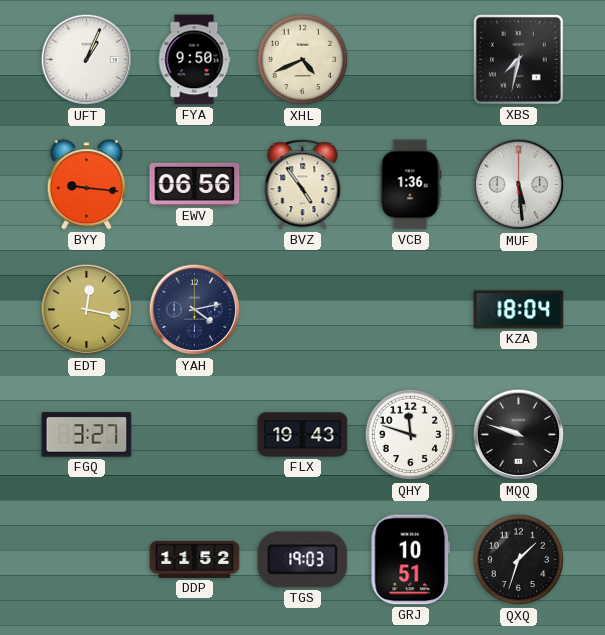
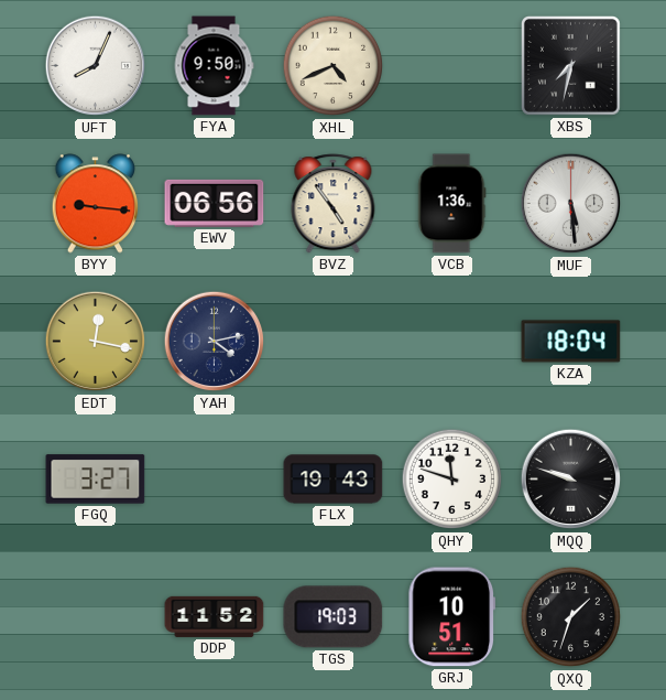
UFT: 1:04 -> 8:04
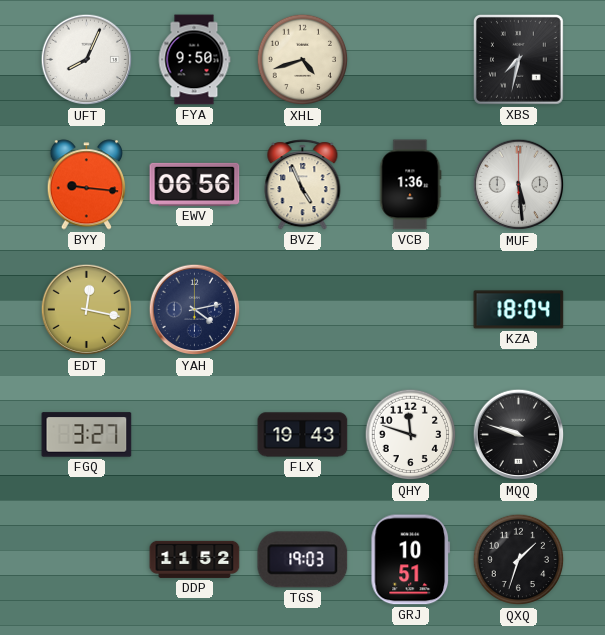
XHL: 4:41 -> 4:42
BVZ: 4:54 -> 4:56
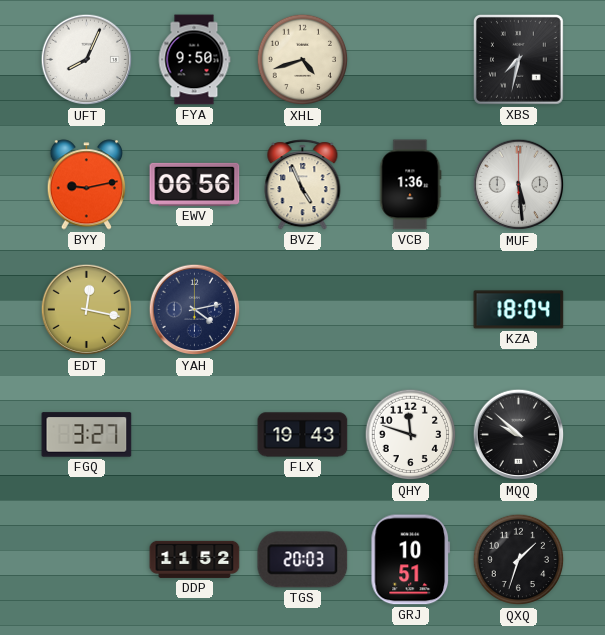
BYY: 9:16 -> 9:13
MQQ: 9:48 -> 9:52
TGS: 19:03 -> 20:03
